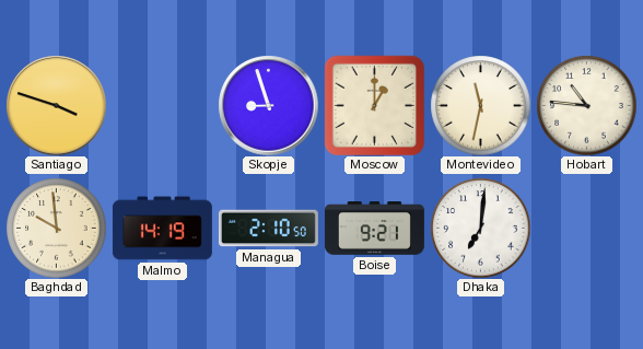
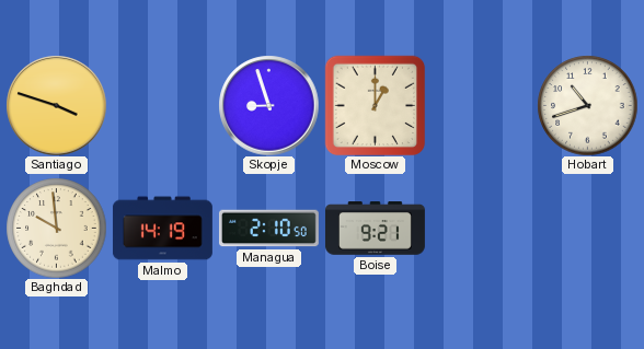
Montevideo: 11:32 -> none
Hobart: 10:46 -> 10:42
Dhaka: 7:01 -> none
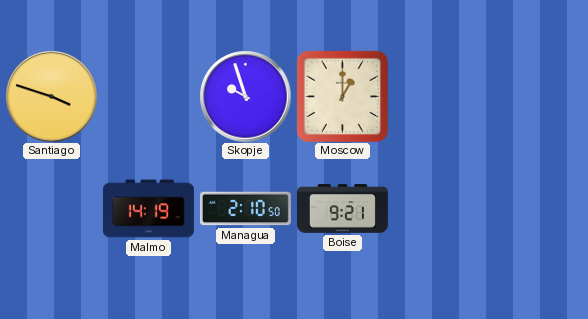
Skopje: 8:57 -> 9:57
Hobart: 10:42 -> none
Baghdad: 9:59 -> none
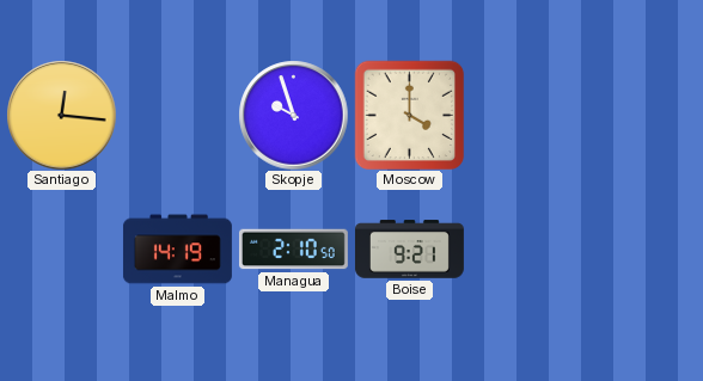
Santiago: 3:48 -> 12:16
Moscow: 1:00 -> 4:00
